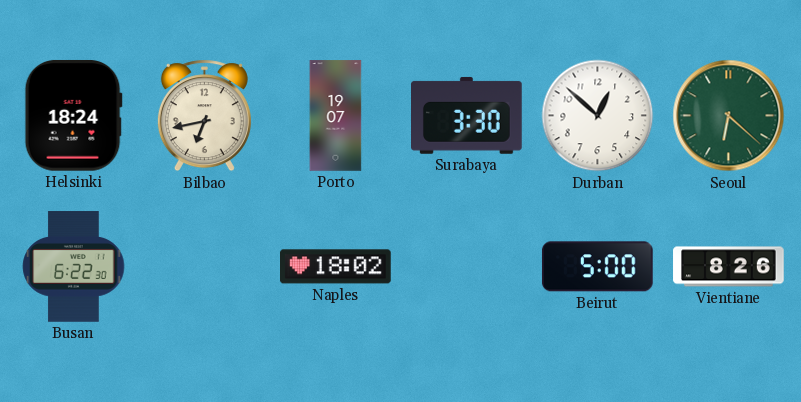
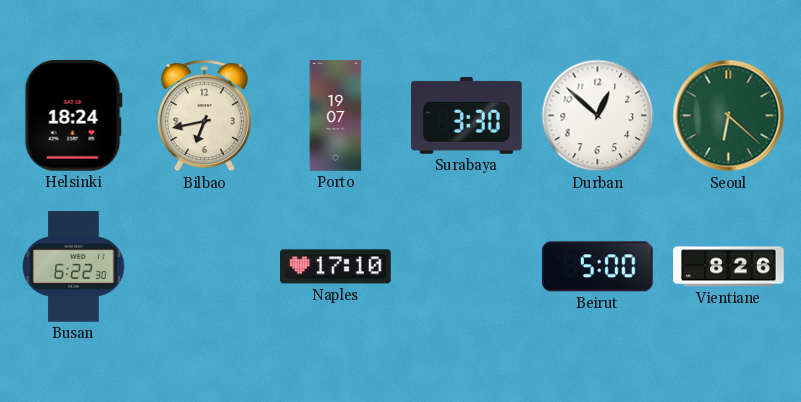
Naples: 18:02 -> 17:10
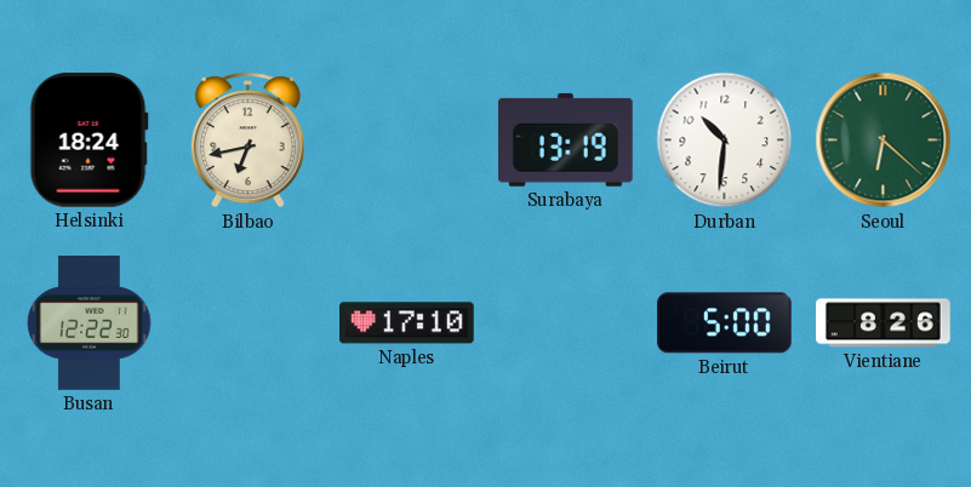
Porto: 19:07 -> none
Surabaya: 3:30 -> 13:19
Durban: 12:52 -> 10:31
Busan: 6:22 -> 12:22
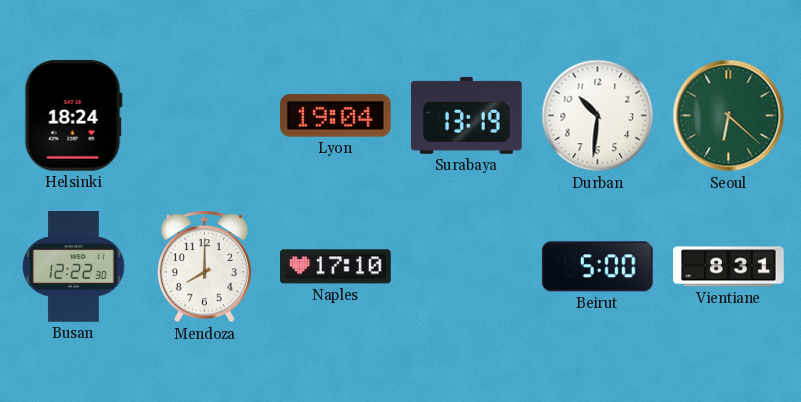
Bilbao: 6:43 -> none
Lyon: none -> 19:04
Mendoza: none -> 8:00
Vientiane: 8:26 -> 8:31
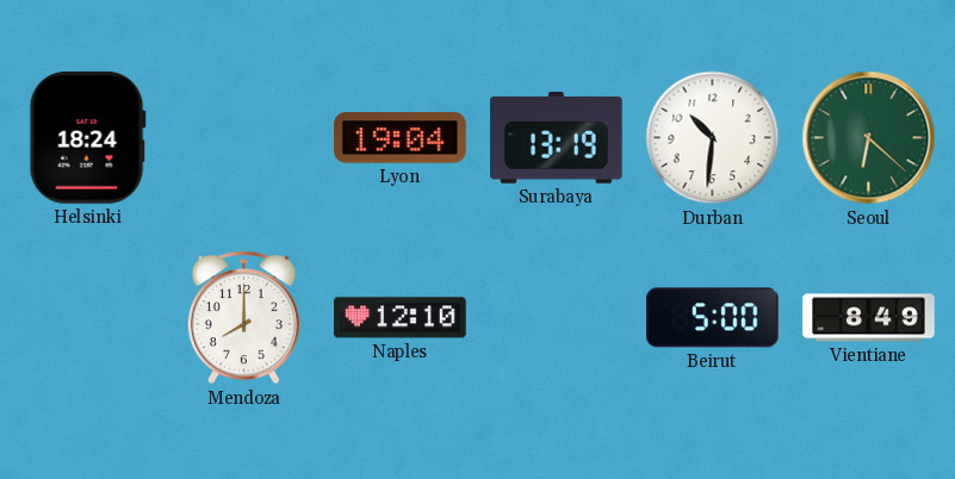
Busan: 12:22 -> none
Naples: 17:10 -> 12:10
Vientiane: 8:31 -> 8:49
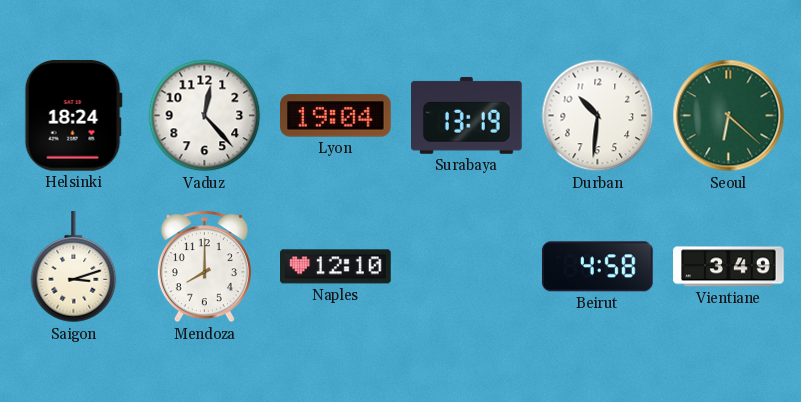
Vaduz: none -> 12:23
Saigon: none -> 3:12
Beirut: 5:00 -> 4:58
Vientiane: 8:49 -> 3:49
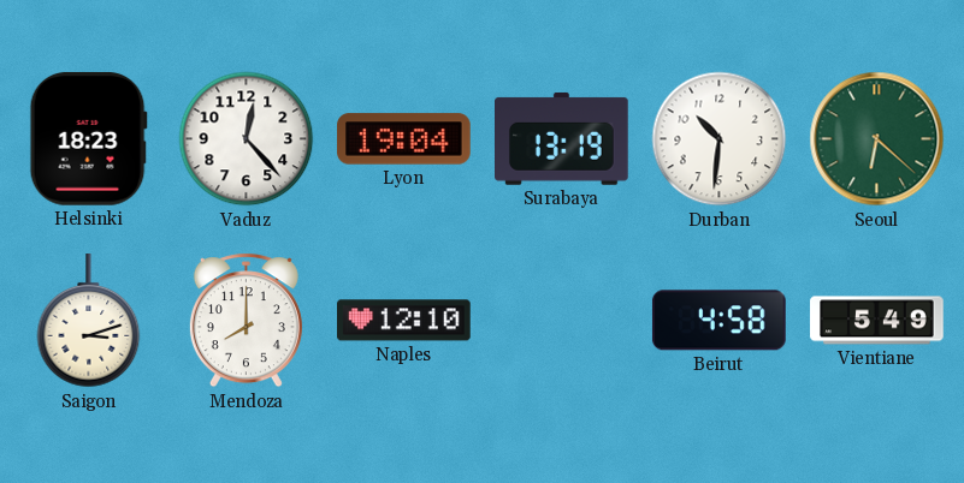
Helsinki: 18:24 -> 18:23
Vientiane: 3:49 -> 5:49
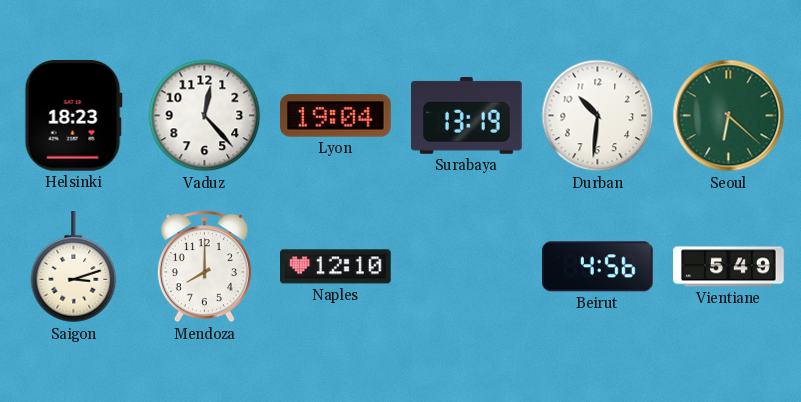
Beirut: 4:58 -> 4:56
